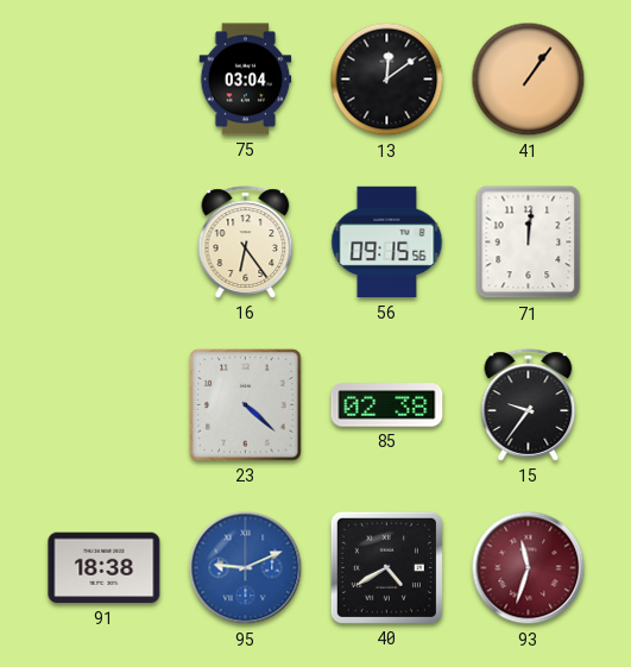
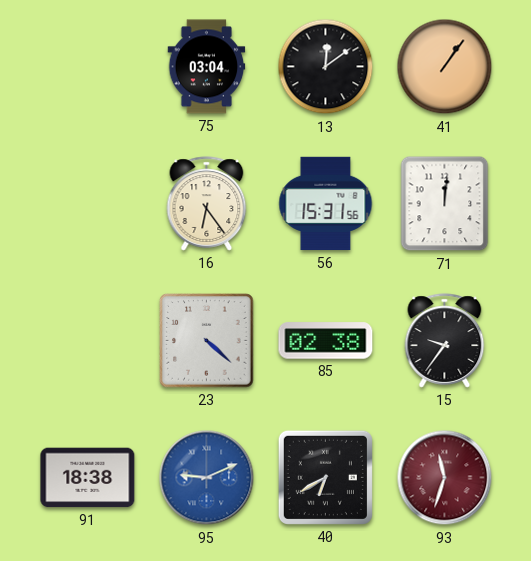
56: 09:15 -> 15:31
40: 4:40 -> 6:40
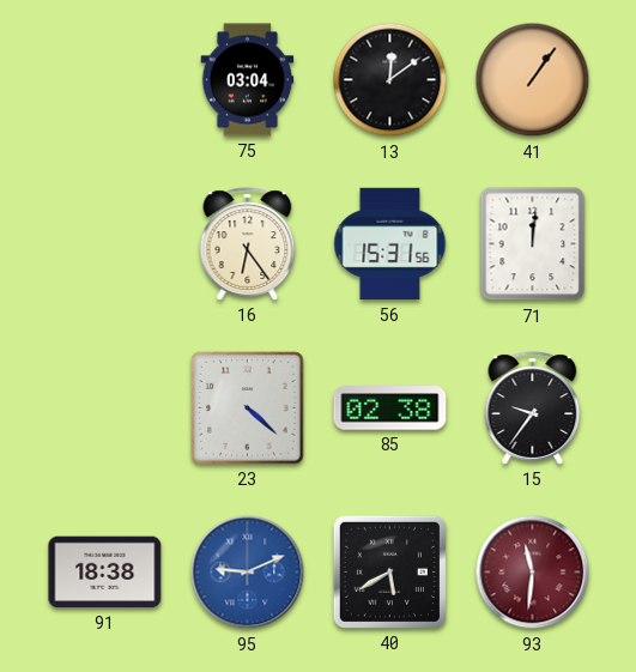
40: 6:40 -> 5:40
93: 11:33 -> 11:31
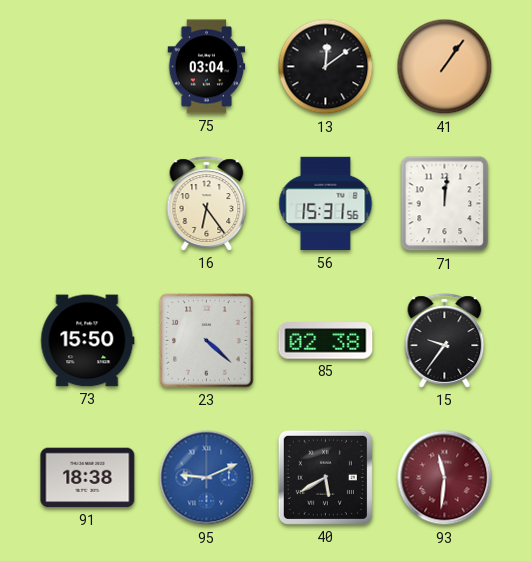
73: none -> 15:50
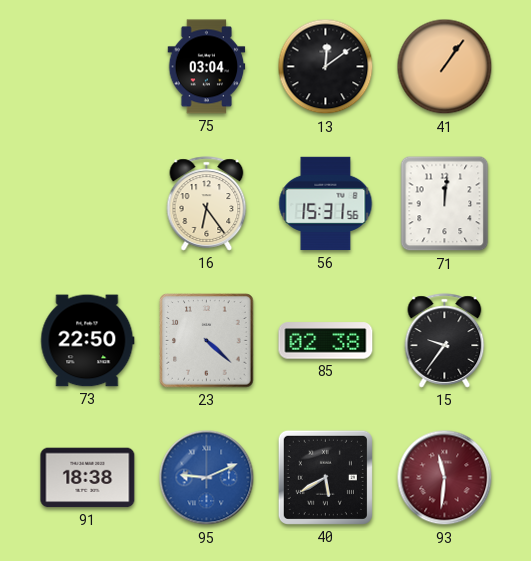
73: 15:50 -> 22:50
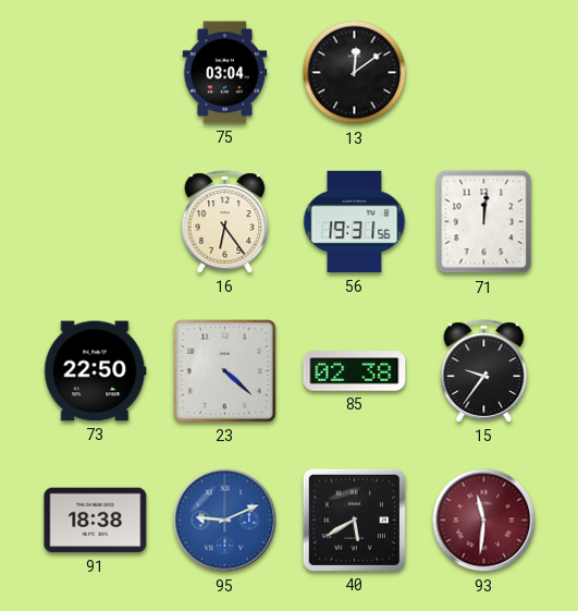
41: 1:06 -> none
56: 15:31 -> 19:31
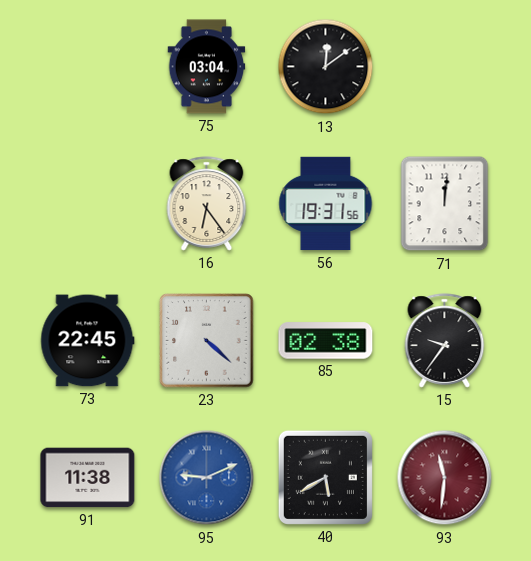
73: 22:50 -> 22:45
91: 18:38 -> 11:38
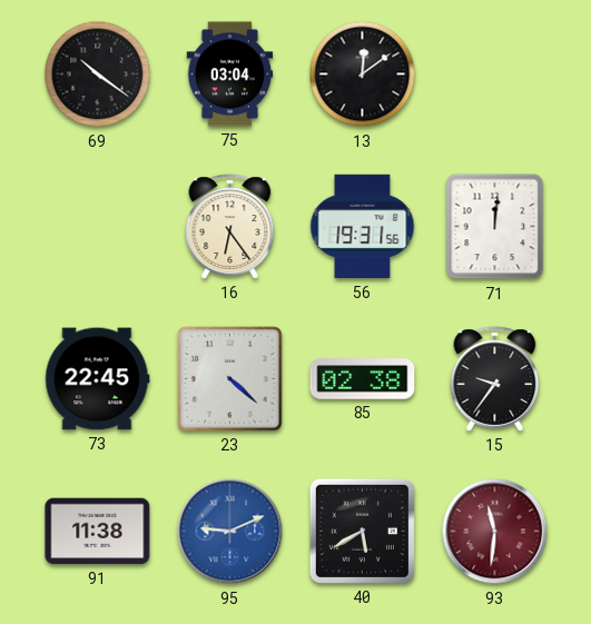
69: none -> 10:21
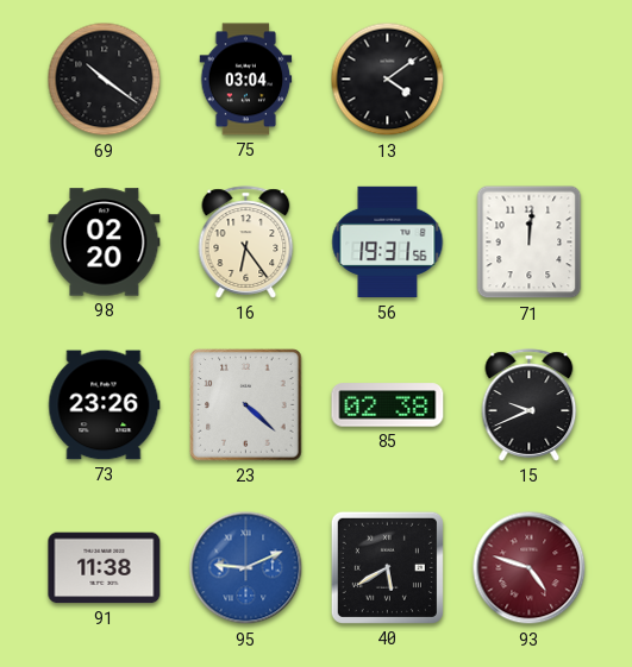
13: 12:09 -> 4:09
98: none -> 02:20
73: 22:45 -> 23:26
15: 9:36 -> 9:41
93: 11:31 -> 4:48
